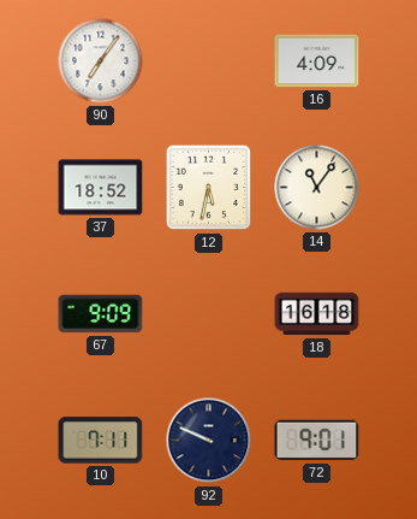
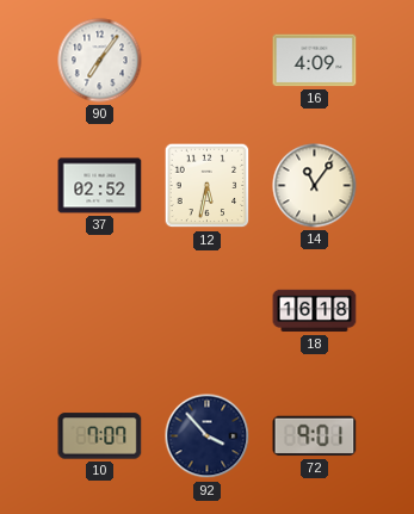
37: 18:52 -> 02:52
67: 9:09 -> none
10: 7:11 -> 7:07
92: 9:49 -> 3:53
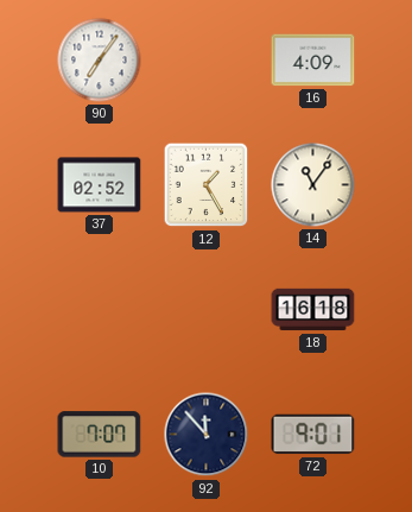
12: 5:32 -> 1:25
92: 3:53 -> 11:53
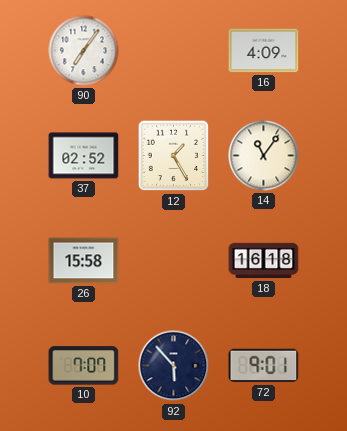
26: none -> 15:58
92: 11:53 -> 5:53
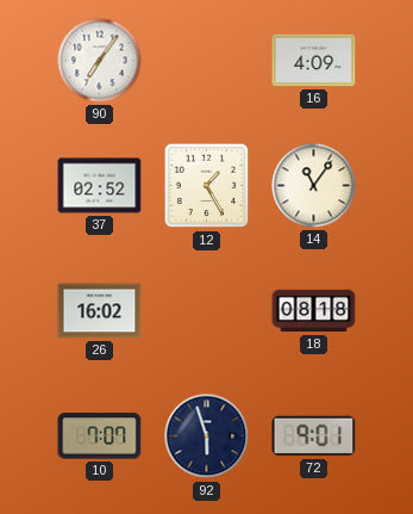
26: 15:58 -> 16:02
18: 16:18 -> 08:18
92: 5:53 -> 5:57
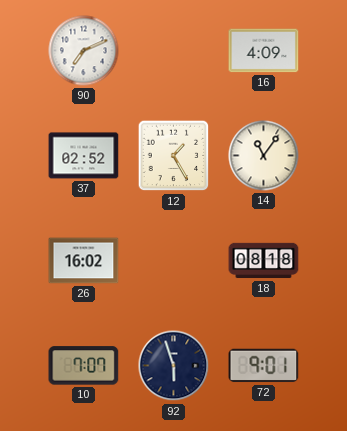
90: 7:06 -> 7:11
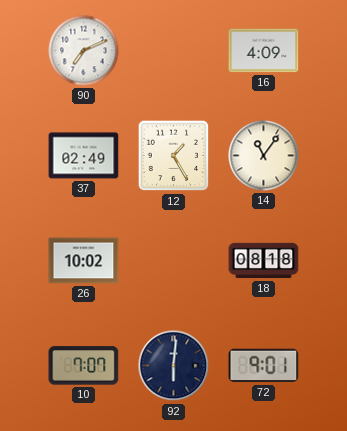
37: 02:52 -> 02:49
26: 16:02 -> 10:02
92: 5:57 -> 6:01
